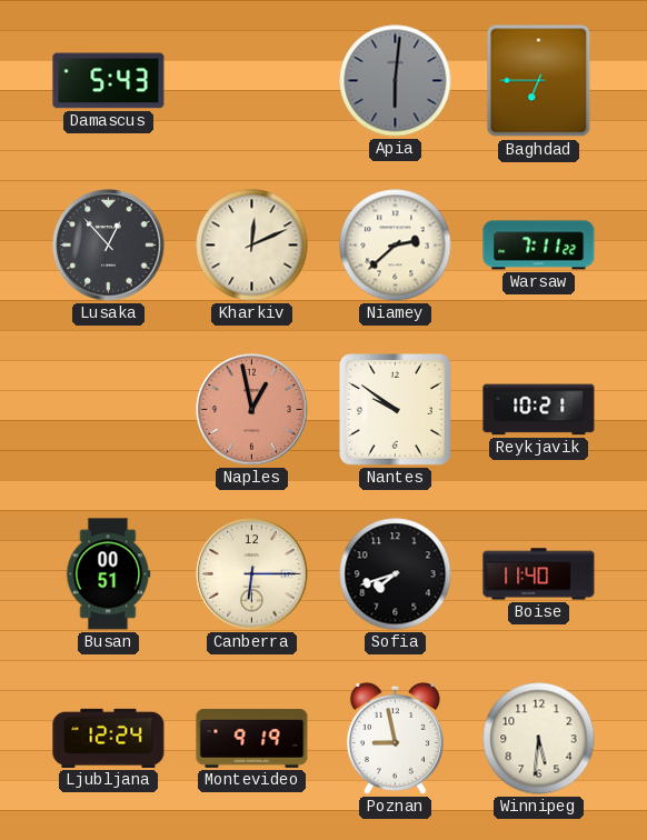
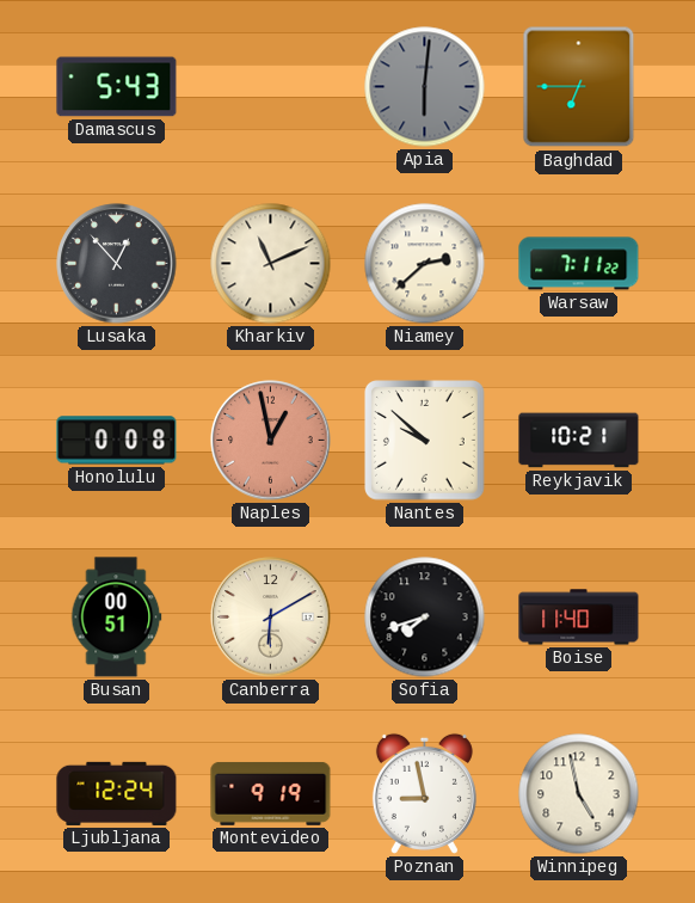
Kharkiv: 12:11 -> 11:11
Honolulu: none -> 0:08
Nantes: 9:51 -> 9:52
Canberra: 6:15 -> 6:10
Winnipeg: 5:31 -> 4:58
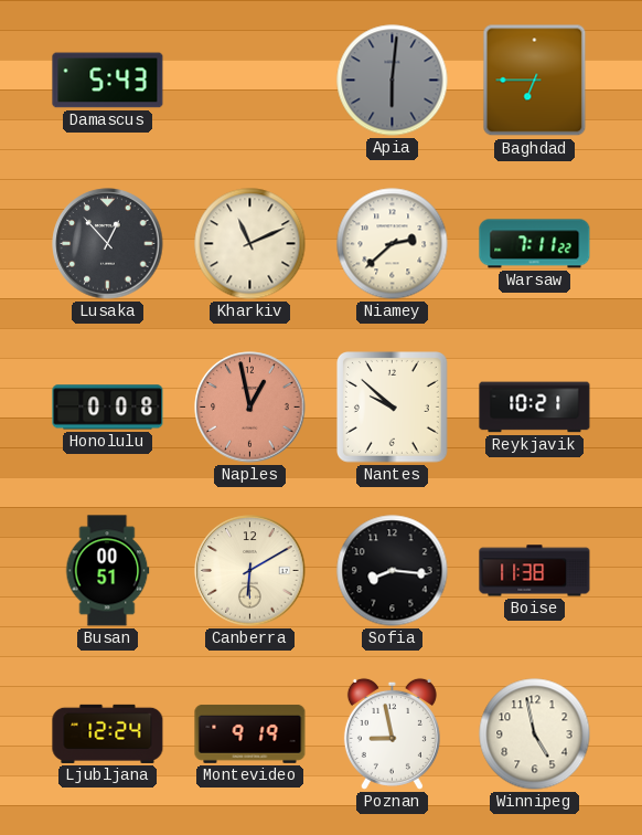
Sofia: 7:42 -> 8:16
Boise: 11:40 -> 11:38
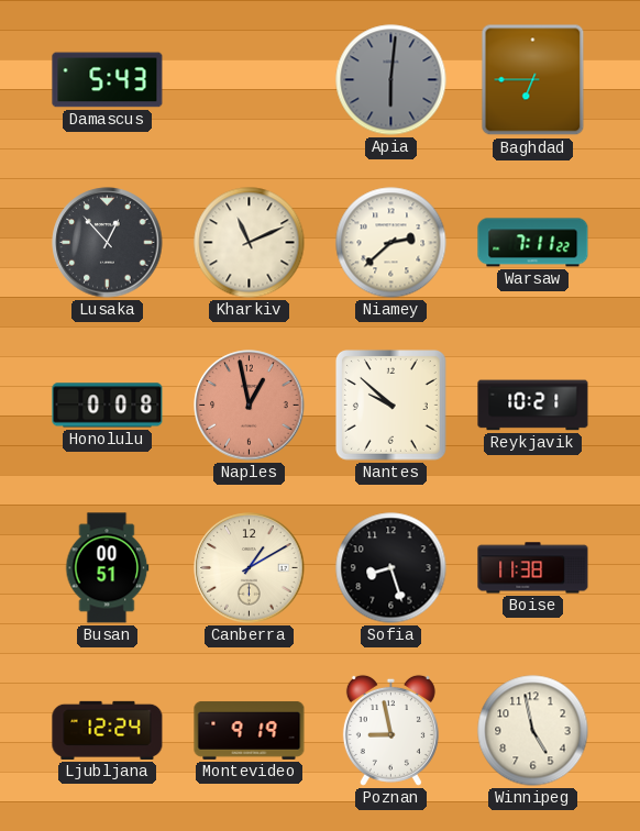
Canberra: 6:10 -> 1:10
Sofia: 8:16 -> 8:27
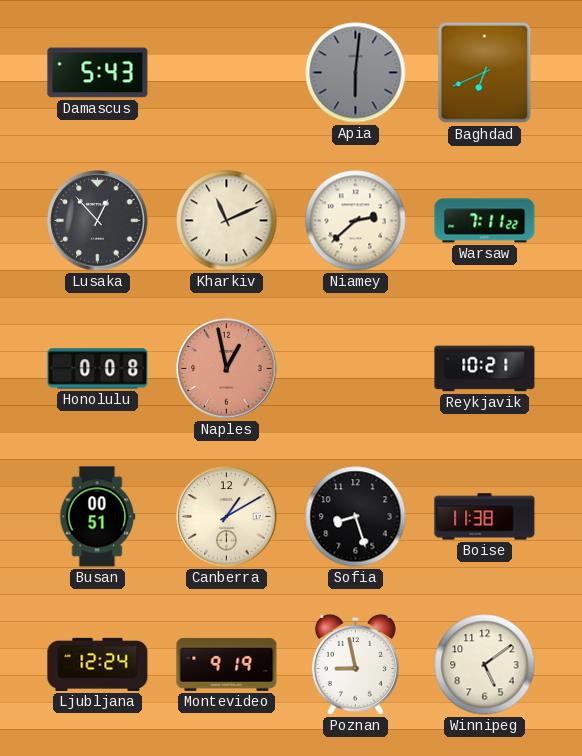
Baghdad: 6:45 -> 6:41
Nantes: 9:52 -> none
Winnipeg: 4:58 -> 5:09
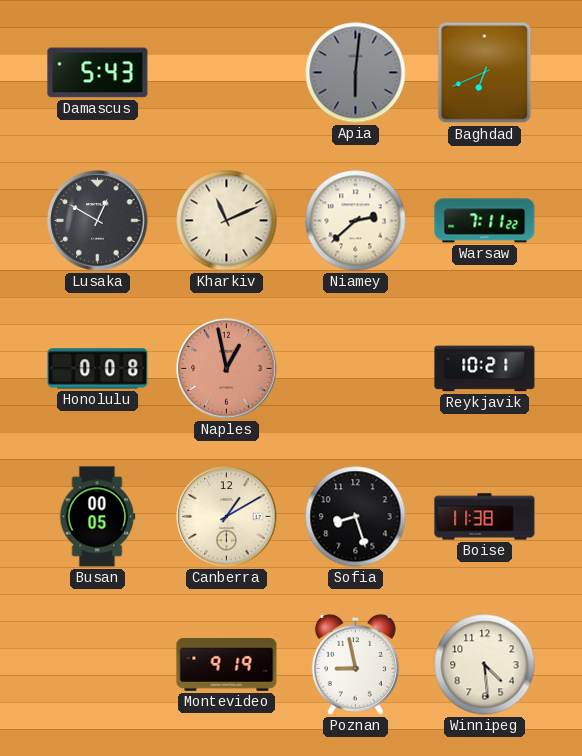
Lusaka: 12:53 -> 12:50
Busan: 00:51 -> 00:05
Ljubljana: 12:24 -> none
Winnipeg: 5:09 -> 4:29
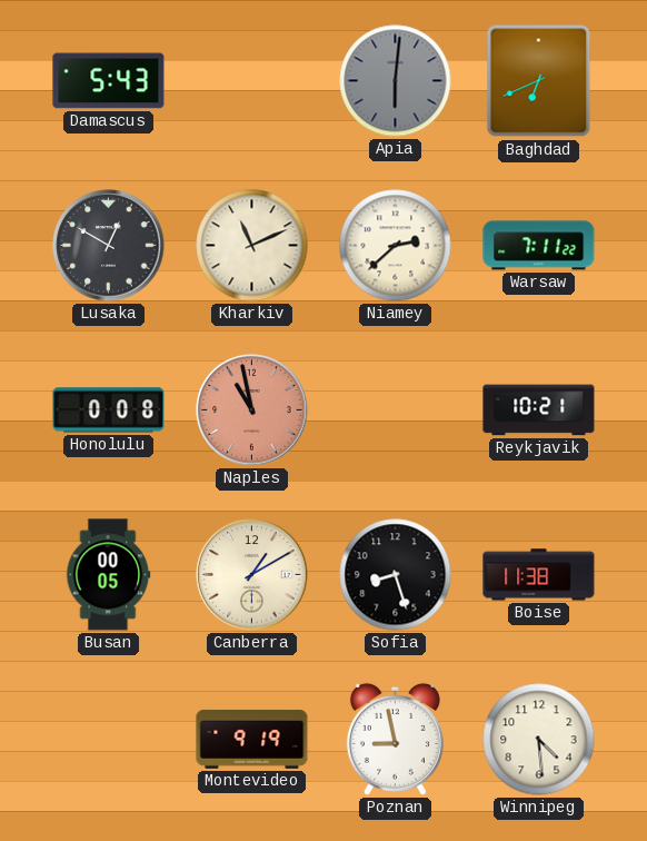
Naples: 12:58 -> 10:58
